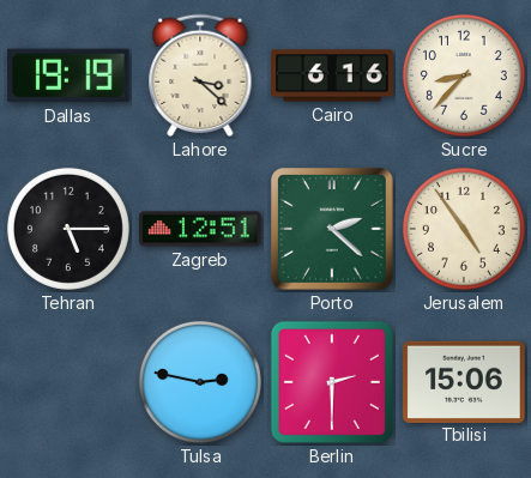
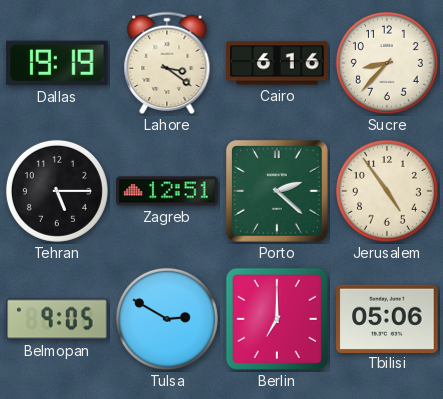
Lahore: 3:22 -> 3:21
Belmopan: none -> 9:05
Tulsa: 2:47 -> 2:50
Berlin: 2:30 -> 7:00
Tbilisi: 15:06 -> 05:06
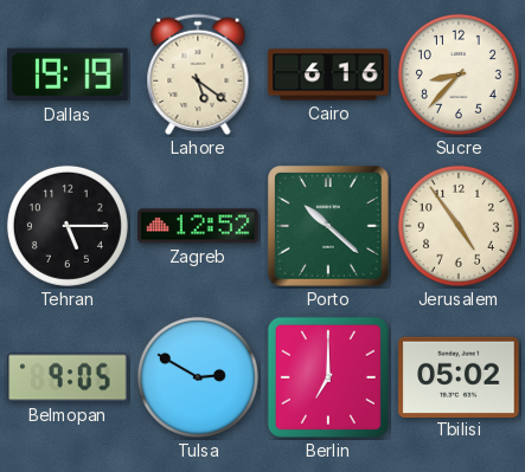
Lahore: 3:21 -> 5:21
Zagreb: 12:51 -> 12:52
Porto: 2:22 -> 10:22
Tbilisi: 05:06 -> 05:02
